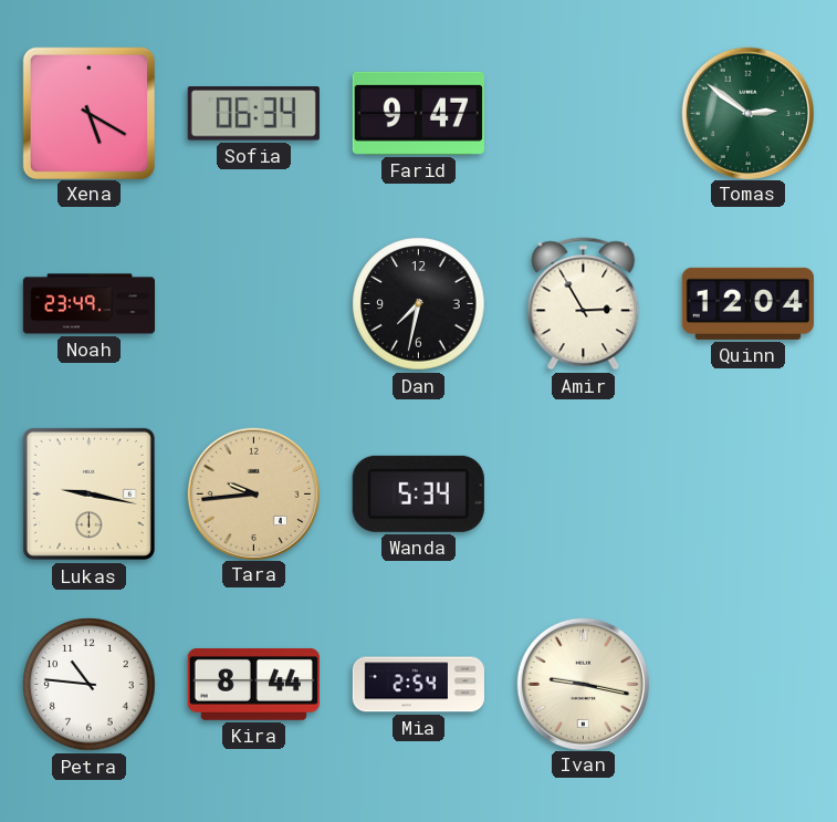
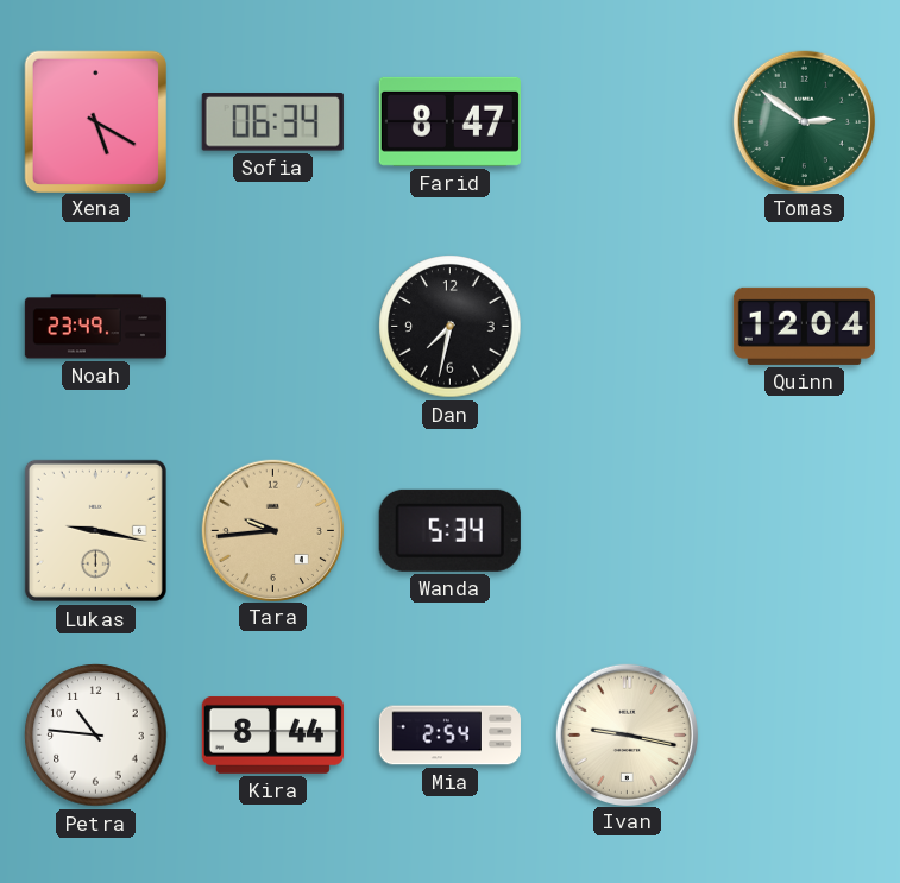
Farid: 9:47 -> 8:47
Amir: 2:55 -> none
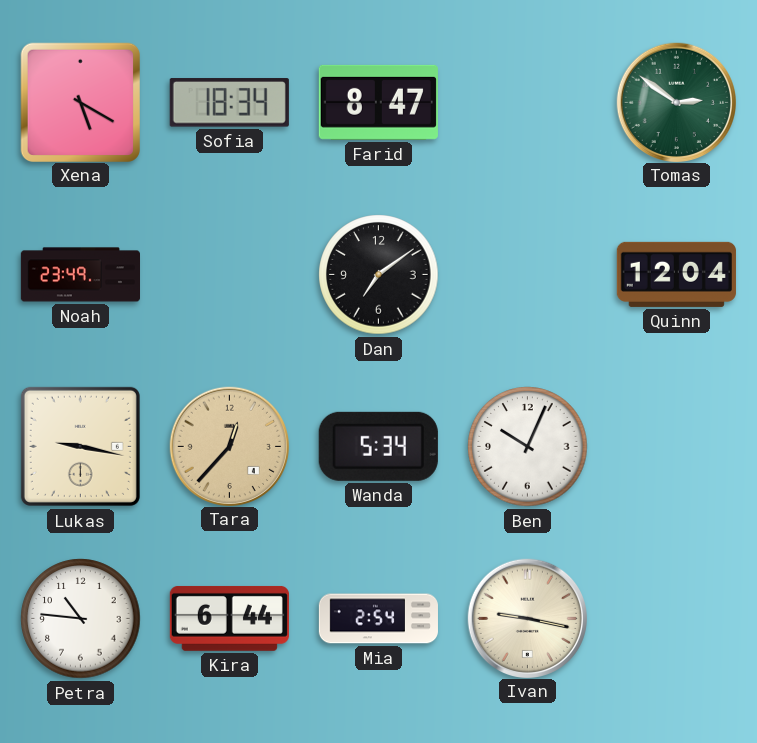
Sofia: 06:34 -> 18:34
Dan: 7:32 -> 7:09
Tara: 9:44 -> 12:37
Ben: none -> 10:04
Kira: 8:44 -> 6:44
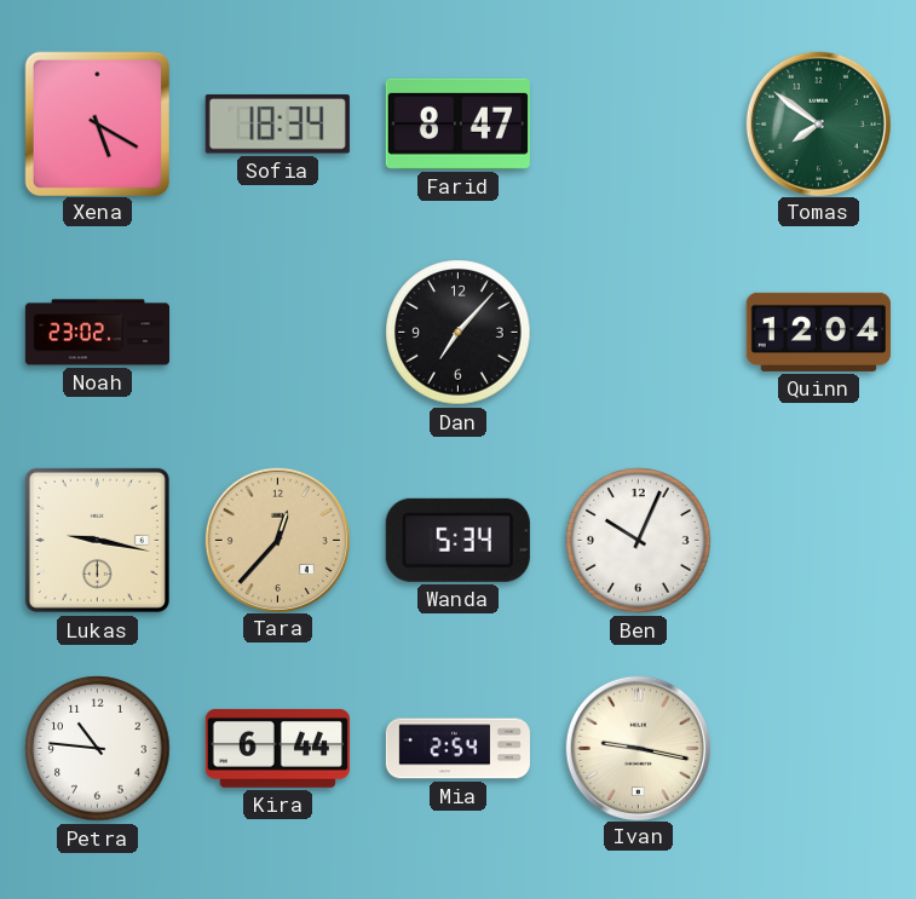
Tomas: 2:51 -> 7:51
Noah: 23:49 -> 23:02
Dan: 7:09 -> 7:07
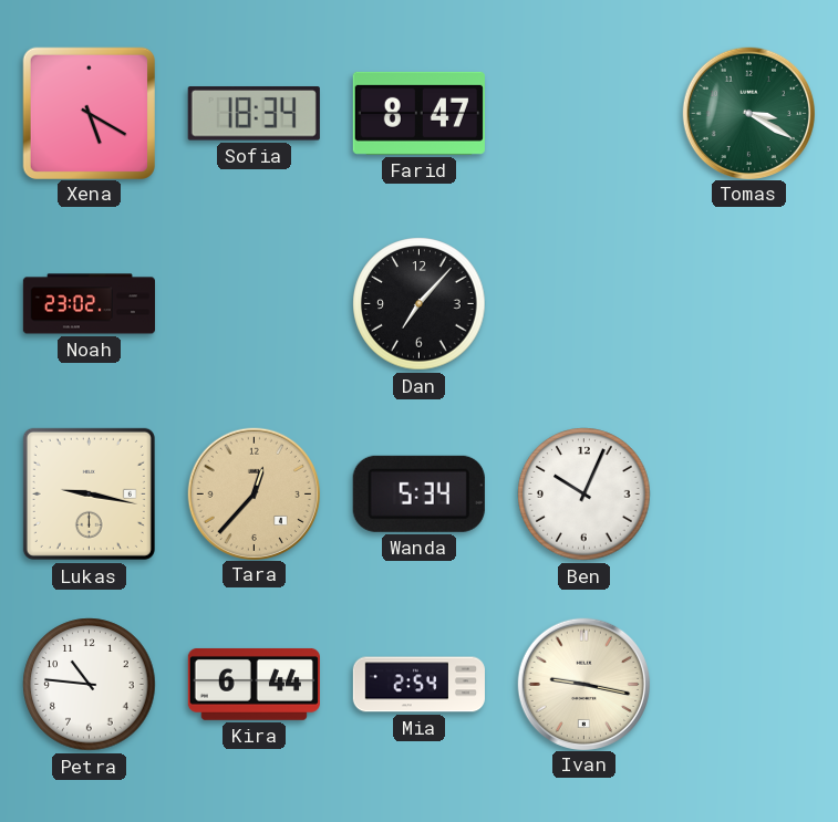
Tomas: 7:51 -> 3:20
Quinn: 12:04 -> none
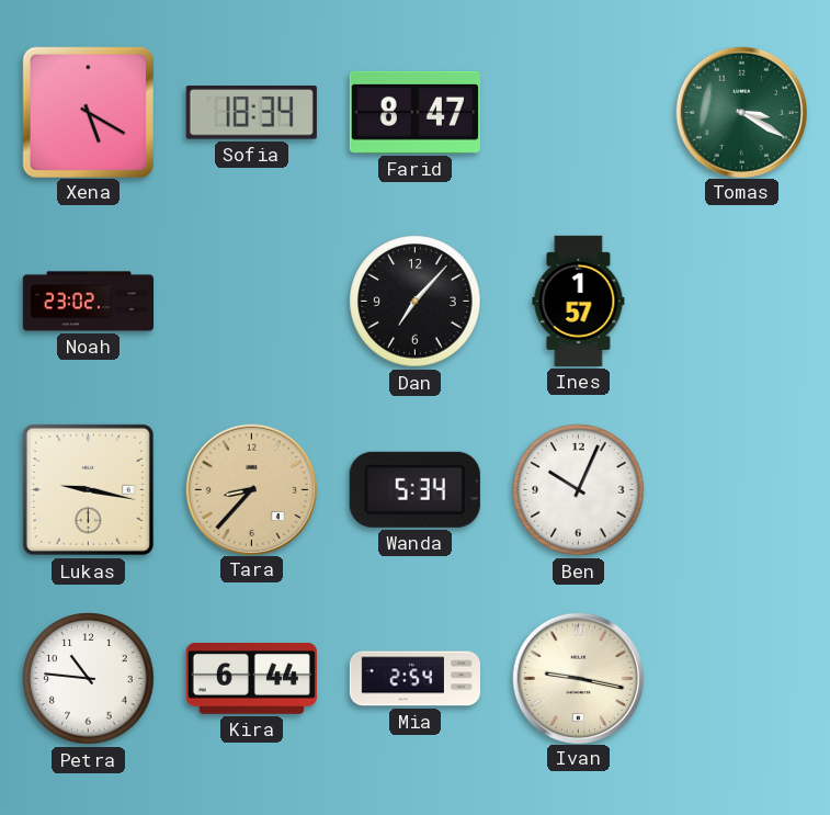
Ines: none -> 1:57
Tara: 12:37 -> 8:37
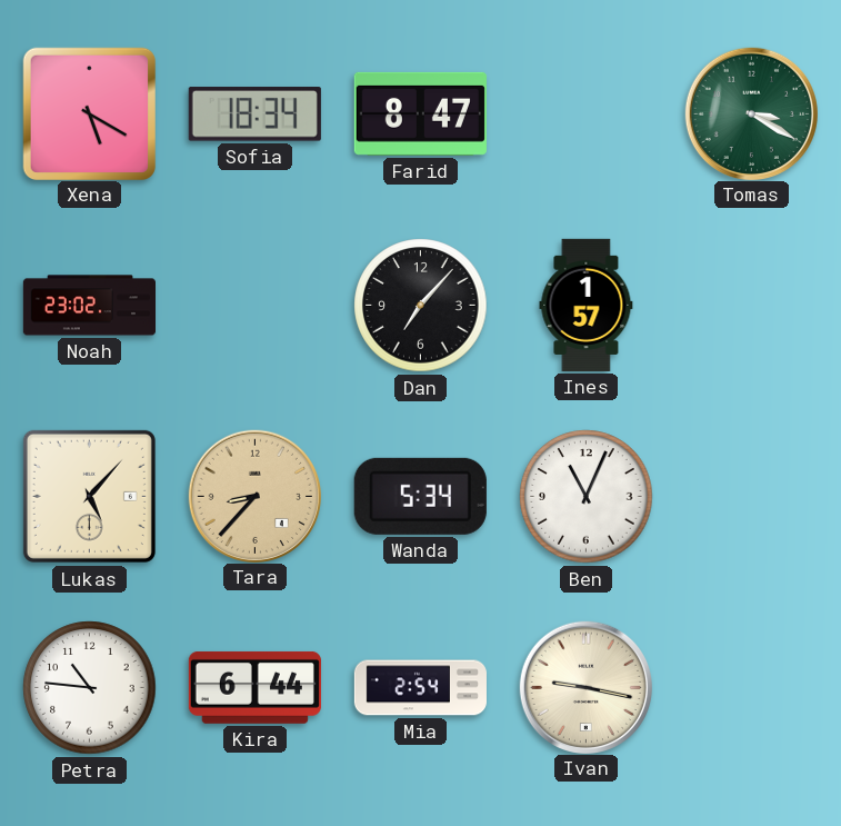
Lukas: 9:17 -> 5:07
Ben: 10:04 -> 11:04
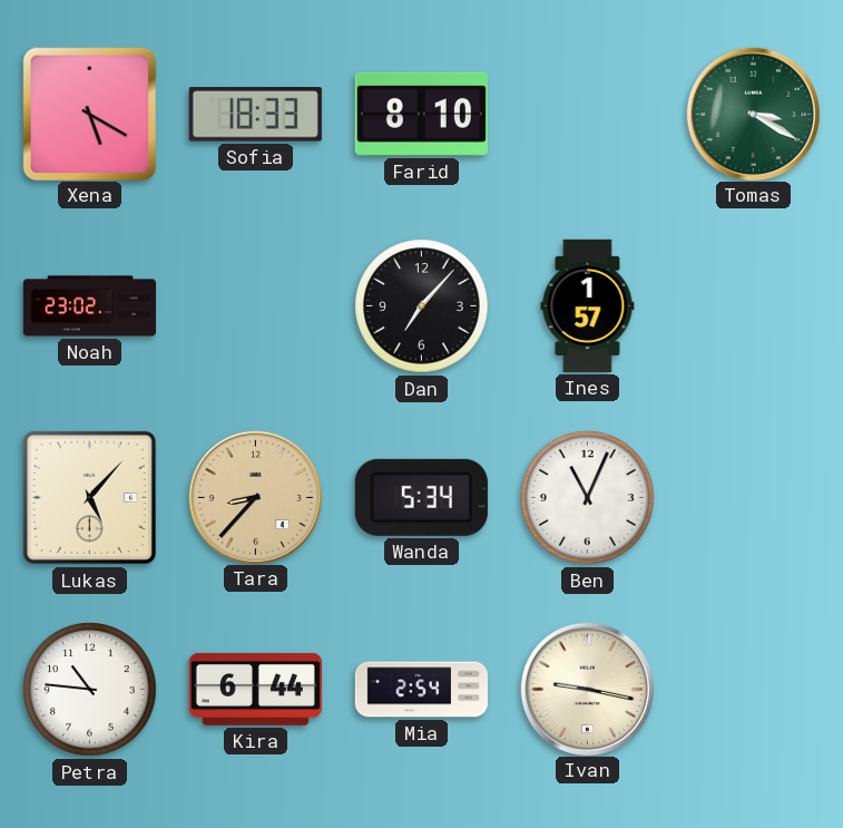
Sofia: 18:34 -> 18:33
Farid: 8:47 -> 8:10
